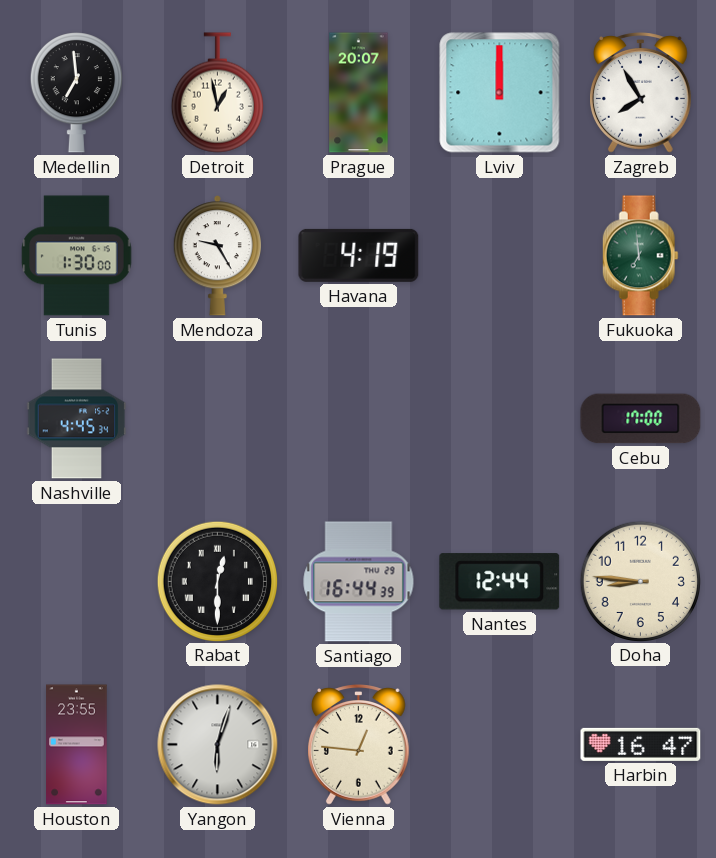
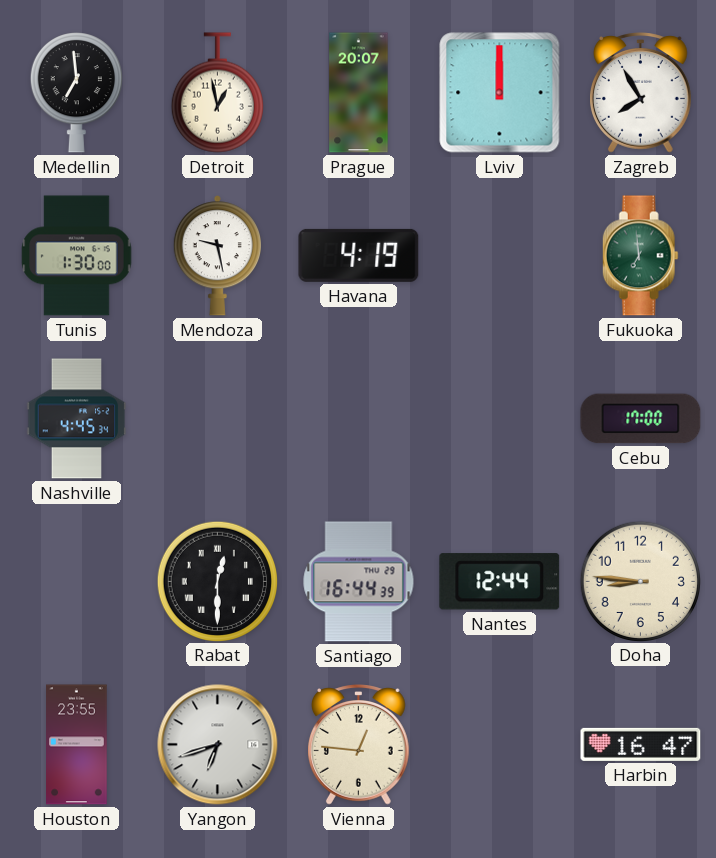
Mendoza: 9:25 -> 9:28
Yangon: 6:03 -> 6:42
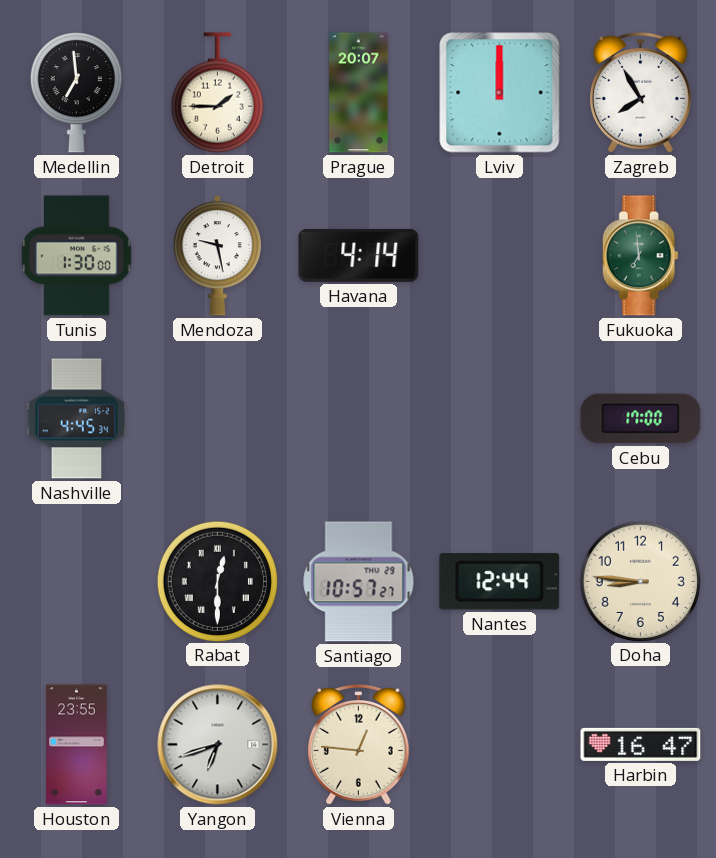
Detroit: 12:58 -> 1:45
Havana: 4:19 -> 4:14
Santiago: 16:44 -> 10:57
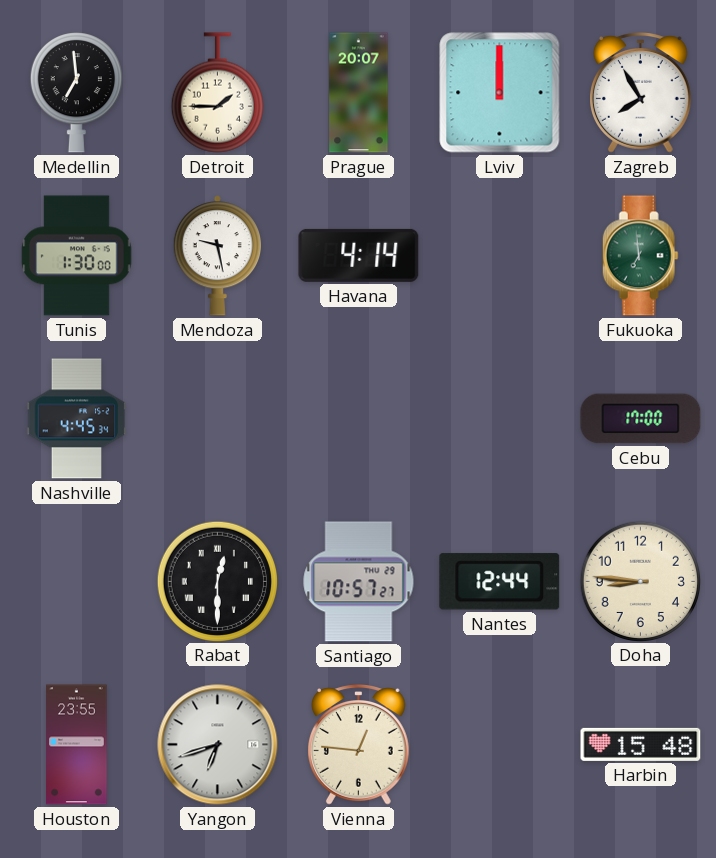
Harbin: 16:47 -> 15:48
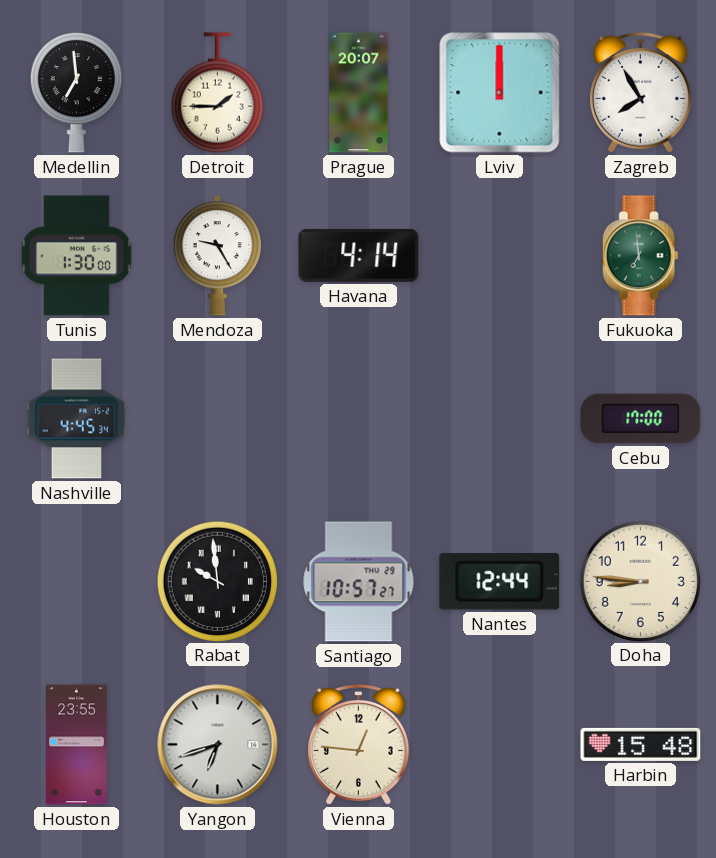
Mendoza: 9:28 -> 9:25
Rabat: 12:30 -> 9:59
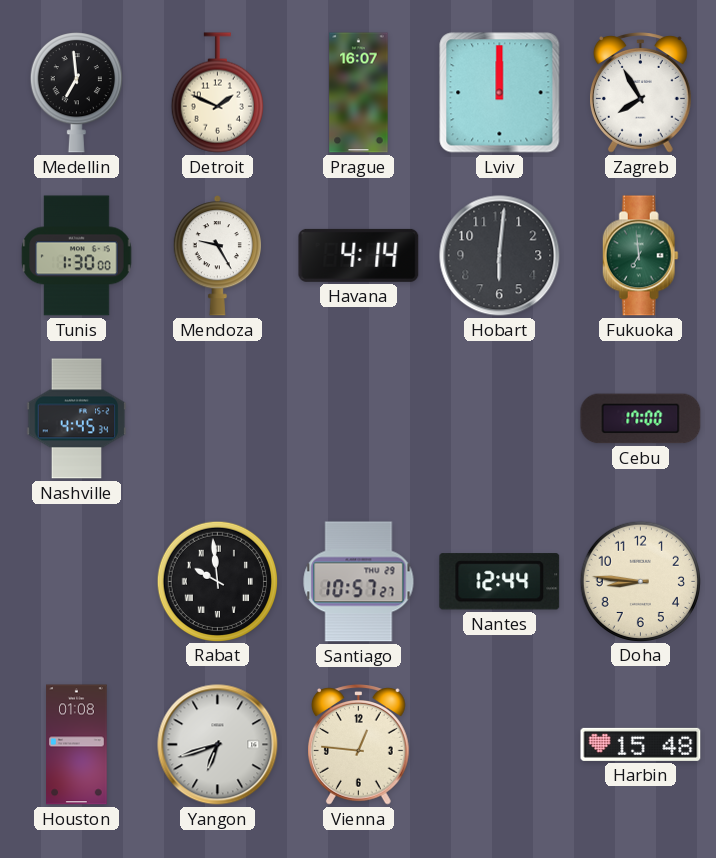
Detroit: 1:45 -> 1:49
Prague: 20:07 -> 16:07
Hobart: none -> 6:01
Houston: 23:55 -> 01:08
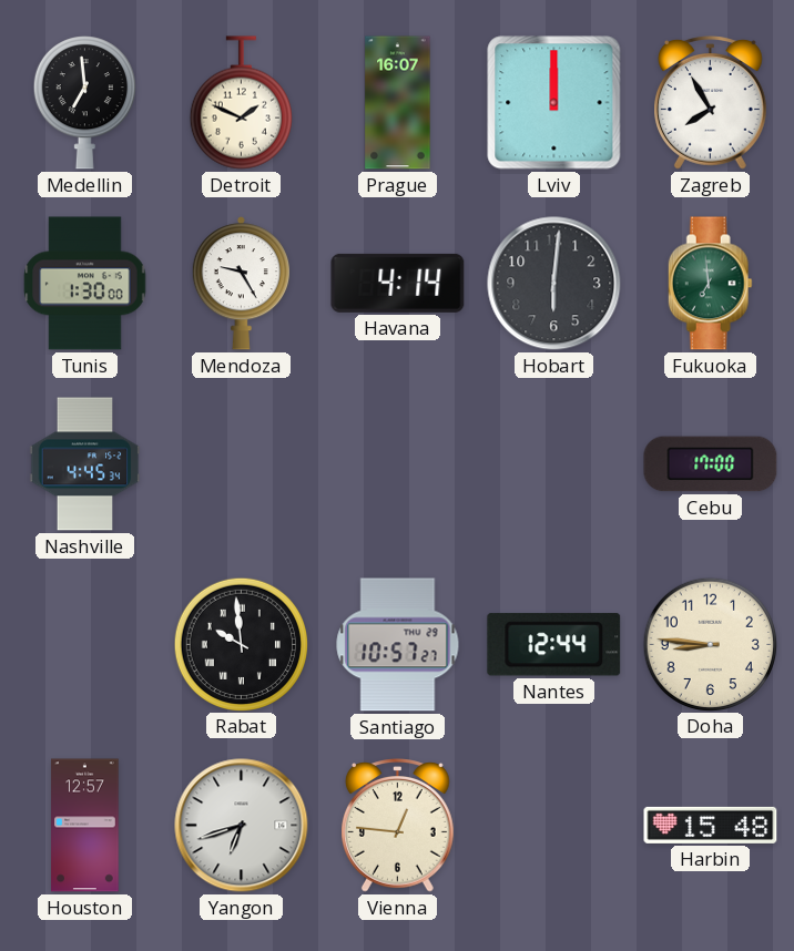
Houston: 01:08 -> 12:57
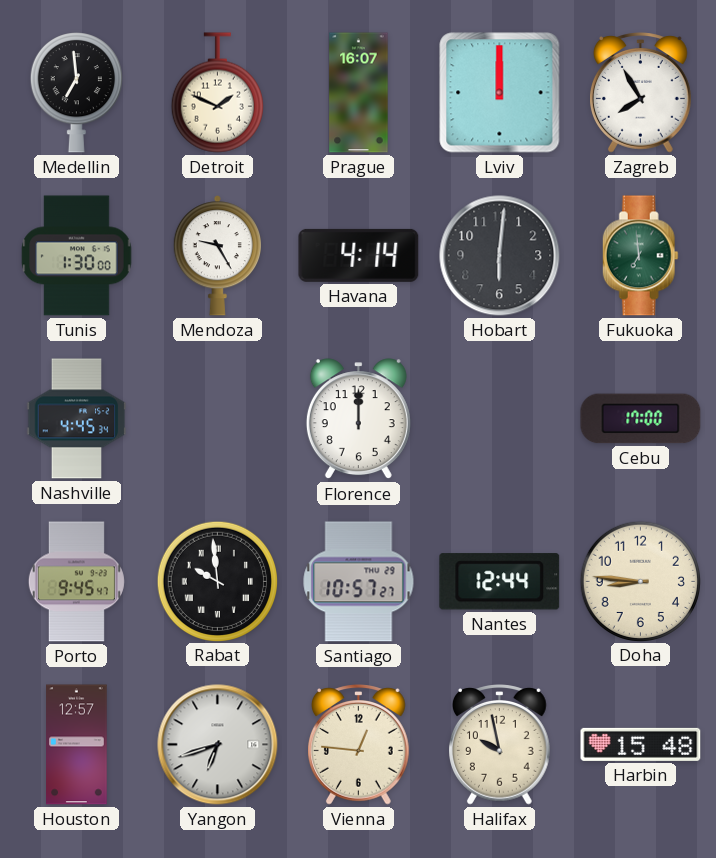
Florence: none -> 12:00
Porto: none -> 9:45
Halifax: none -> 9:58
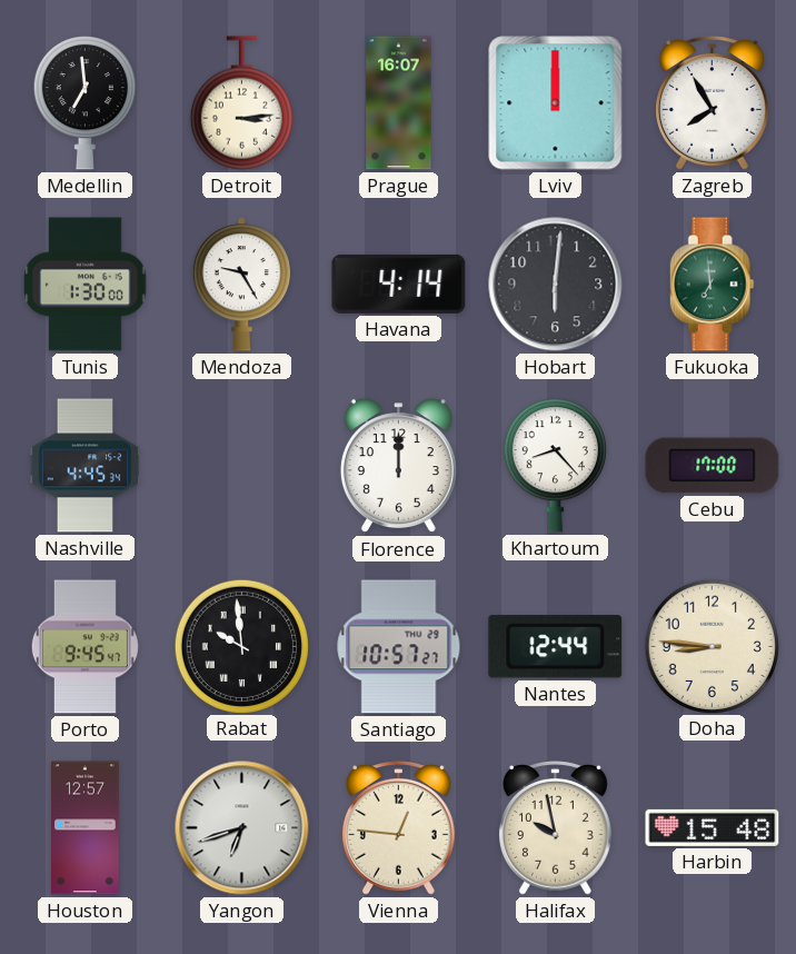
Detroit: 1:49 -> 3:14
Khartoum: none -> 8:23
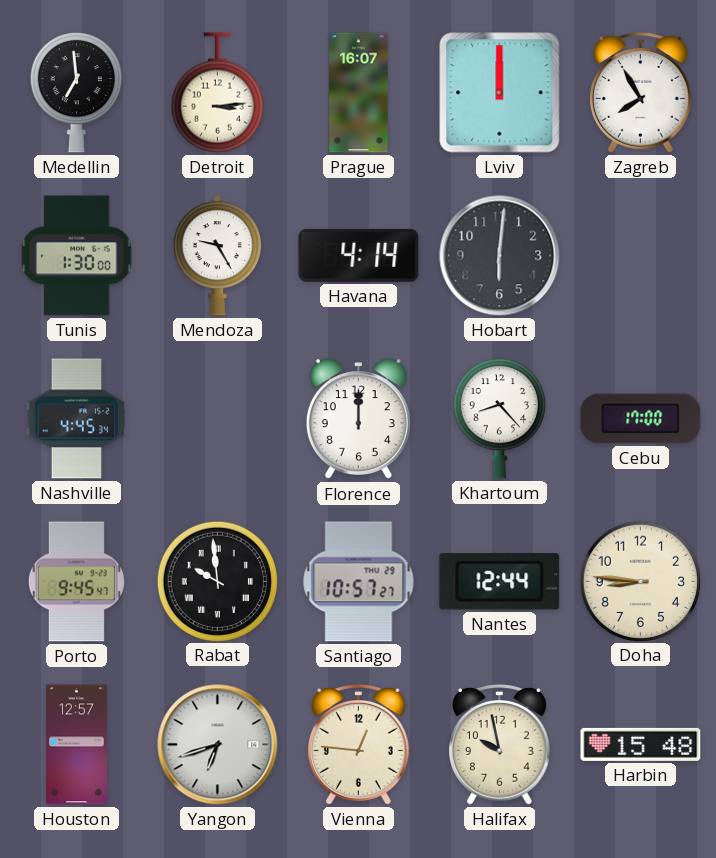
Fukuoka: 6:59 -> none
